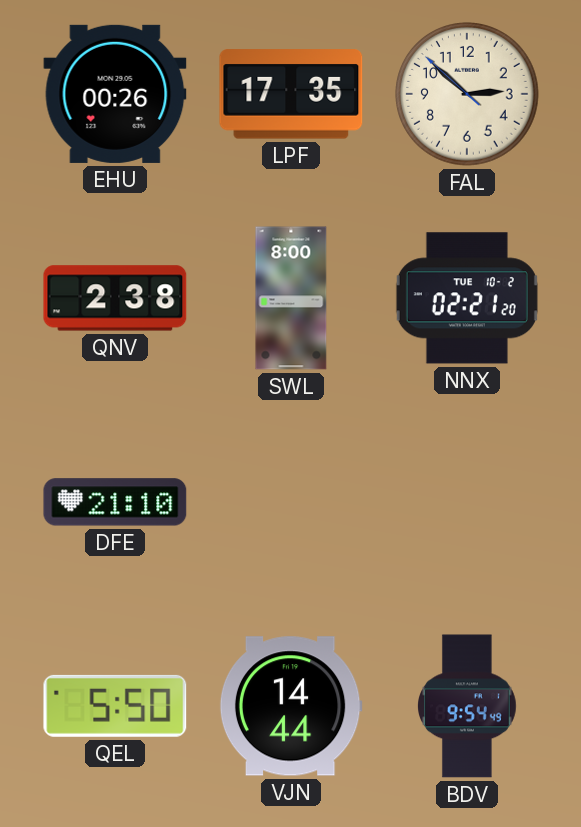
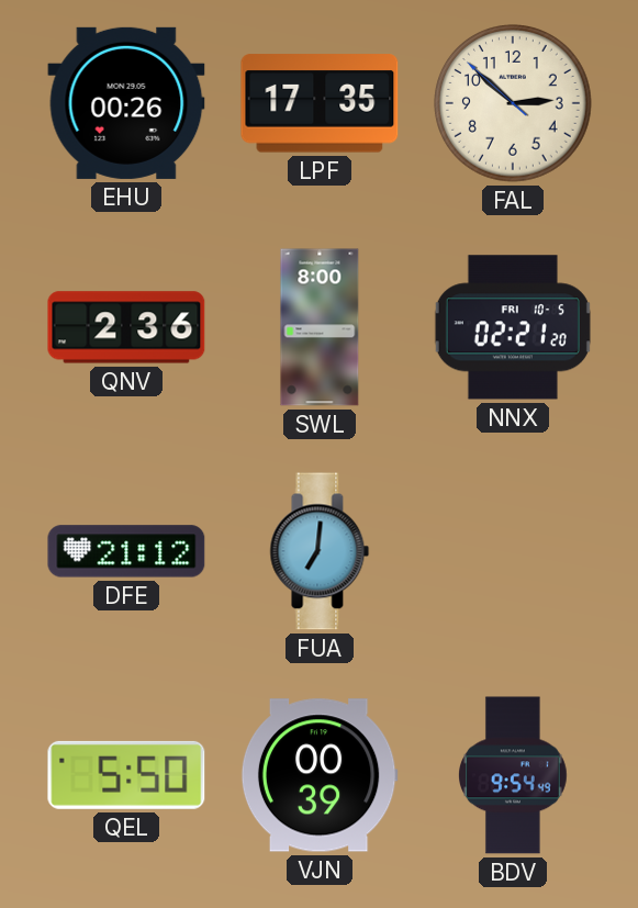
QNV: 2:38 -> 2:36
NNX date: TUE 10-2 -> FRI 10-5
DFE: 21:10 -> 21:12
FUA: none -> 7:01
VJN: 14:44 -> 00:39
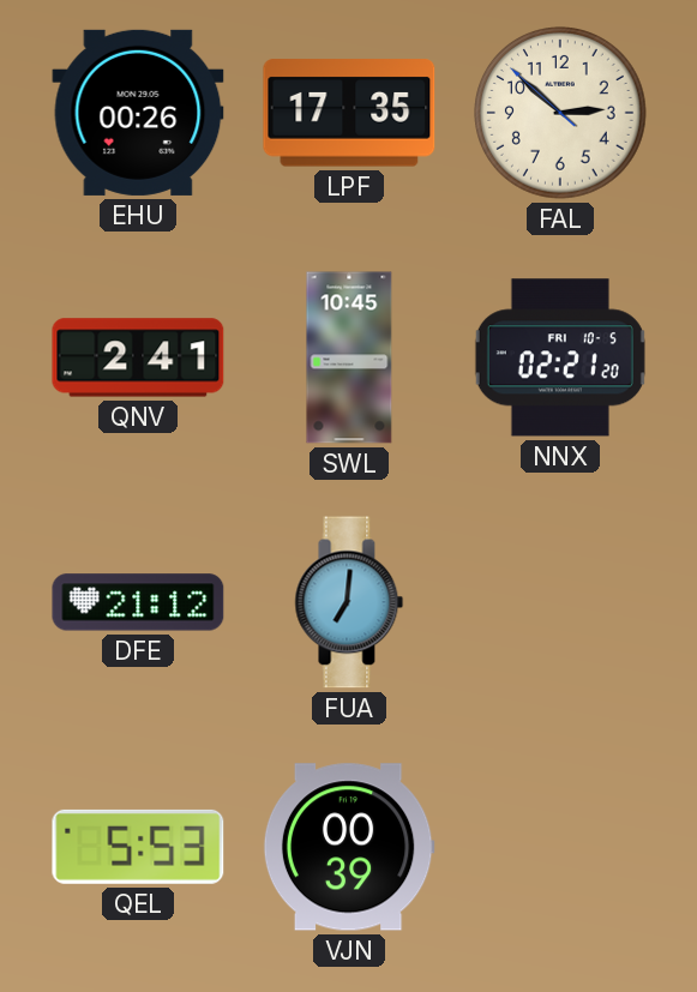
QNV: 2:36 -> 2:41
SWL: 8:00 -> 10:45
QEL: 5:50 -> 5:53
BDV: 9:54 -> none
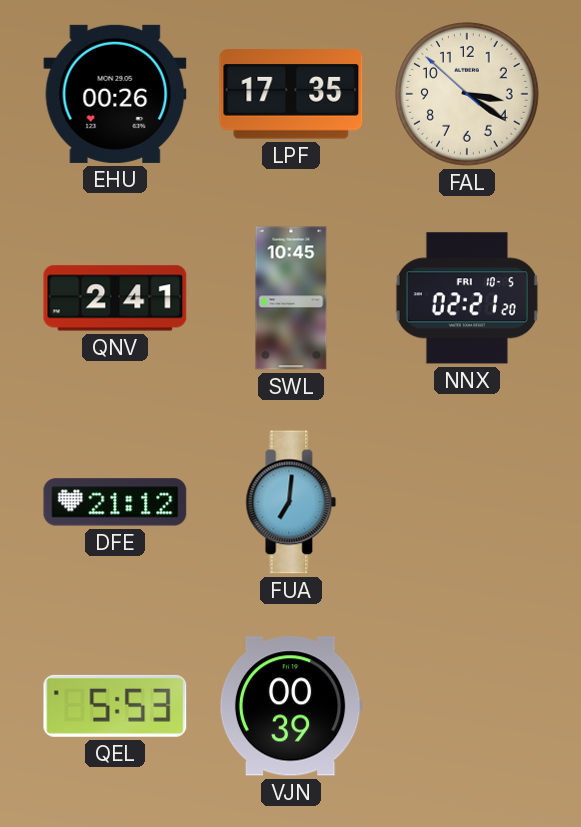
FAL: 2:51 -> 3:20
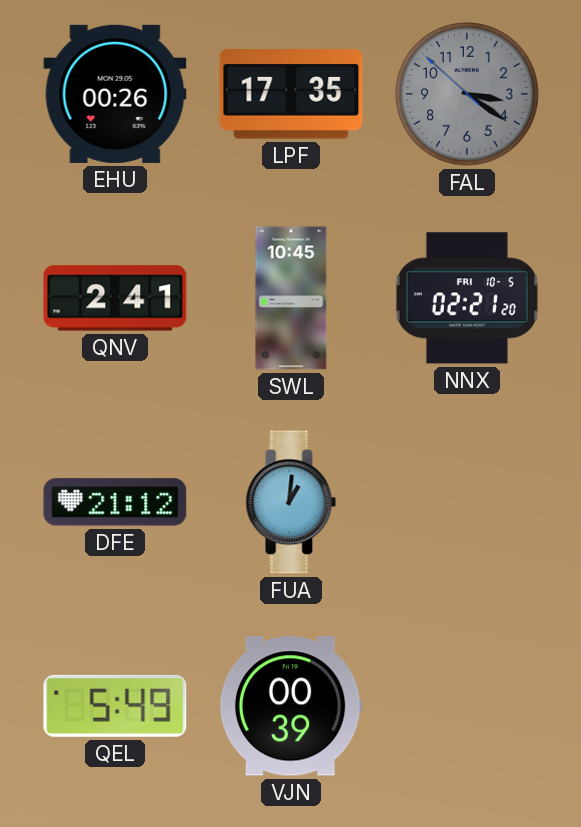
FAL dial: cream -> grey
FUA: 7:01 -> 1:01
QEL: 5:53 -> 5:49
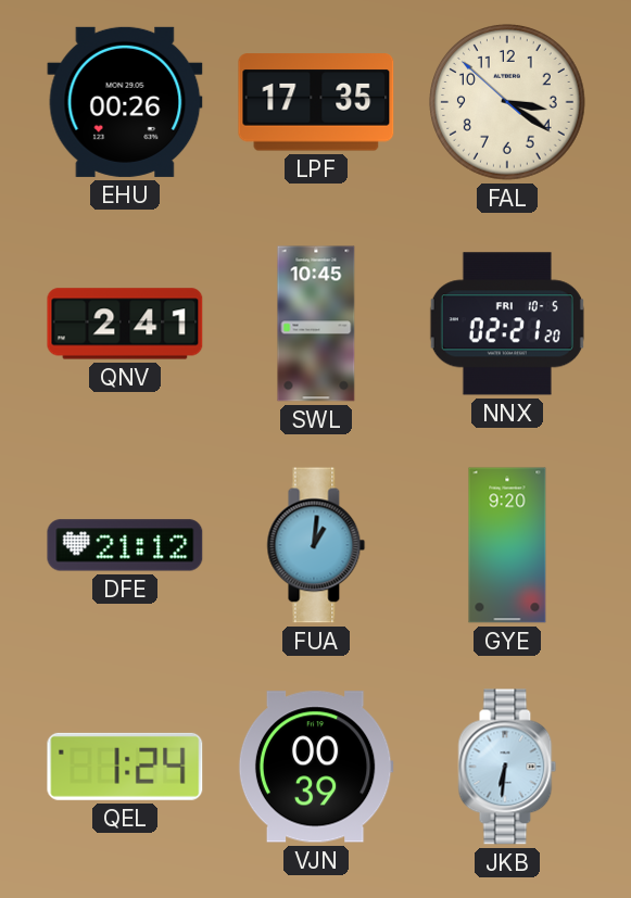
FAL dial: grey -> cream
GYE: none -> 9:20
QEL: 5:49 -> 1:24
JKB: none -> 6:31
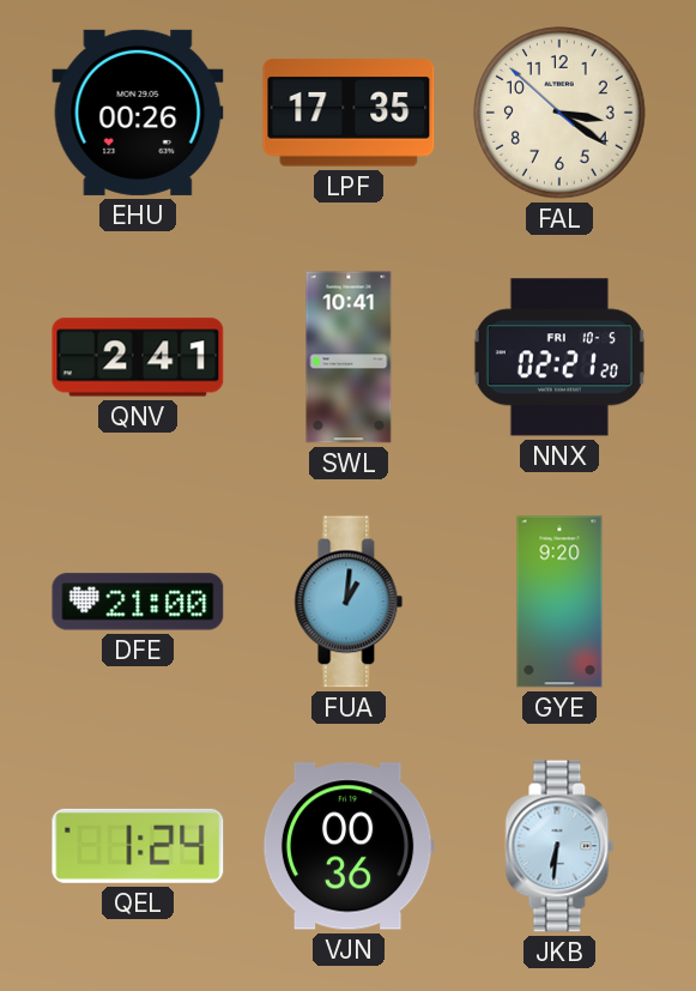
SWL: 10:45 -> 10:41
DFE: 21:12 -> 21:00
VJN: 00:39 -> 00:36
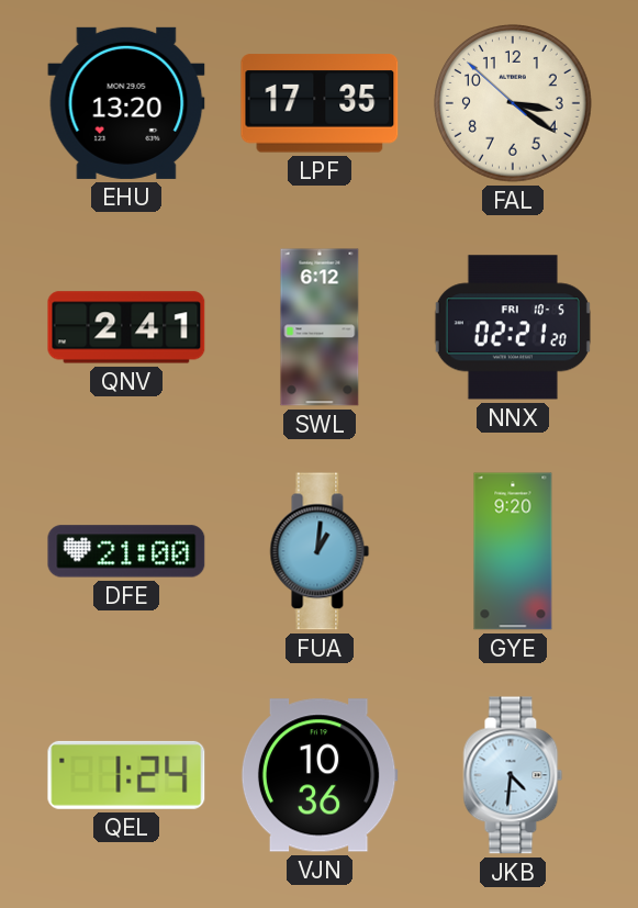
EHU: 00:26 -> 13:20
SWL: 10:41 -> 6:12
VJN: 00:36 -> 10:36
JKB: 6:31 -> 4:31
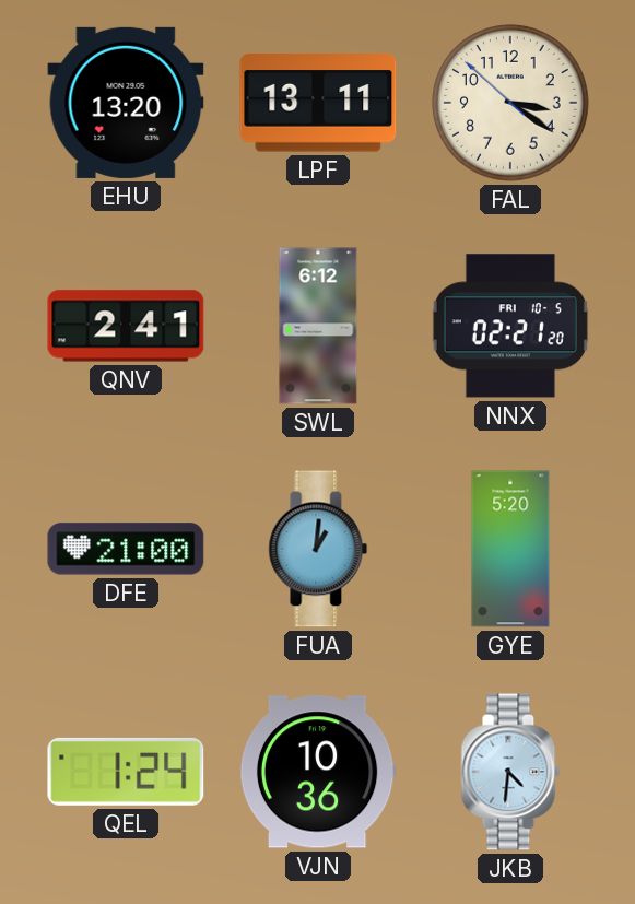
LPF: 17:35 -> 13:11
GYE: 9:20 -> 5:20
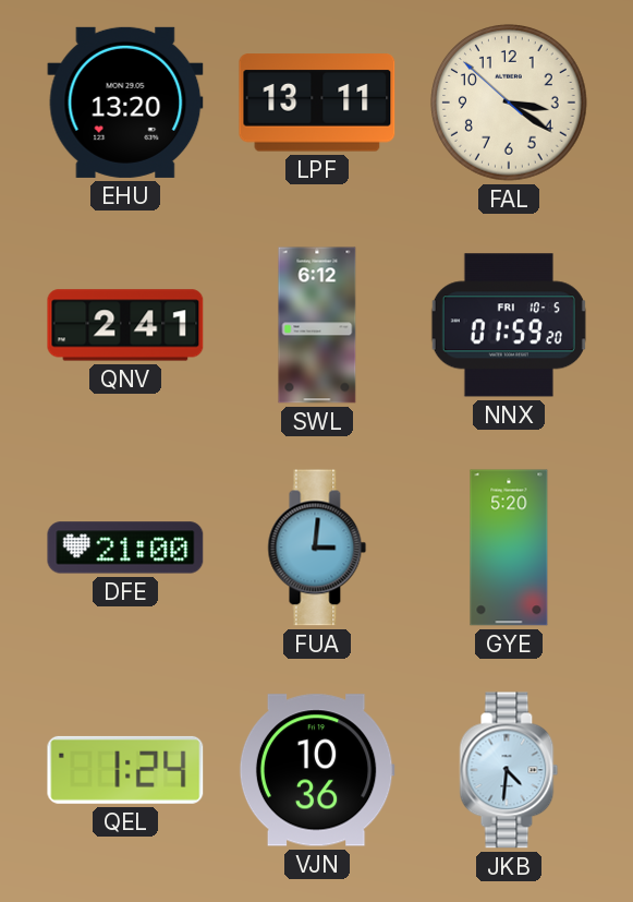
NNX: 02:21 -> 01:59
FUA: 1:01 -> 3:01
